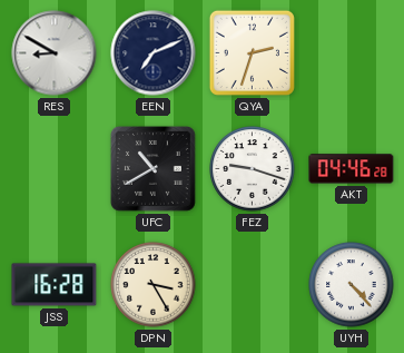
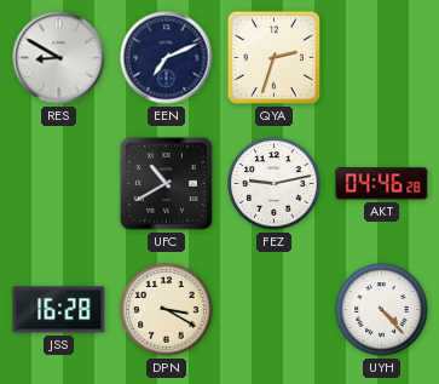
FEZ: 9:18 -> 9:13
DPN: 3:25 -> 3:20
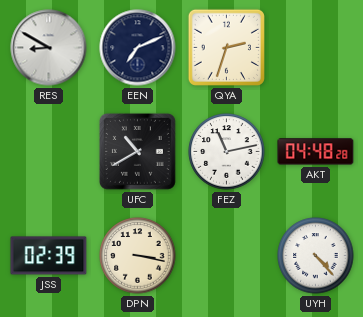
FEZ: 9:13 -> 11:13
AKT: 04:46 -> 04:48
JSS: 16:28 -> 02:39
DPN: 3:20 -> 3:17
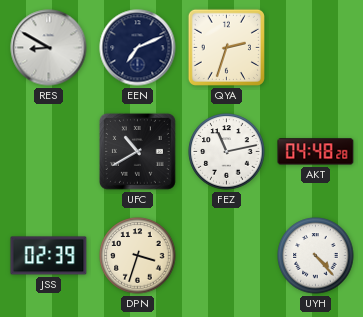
DPN: 3:17 -> 3:33
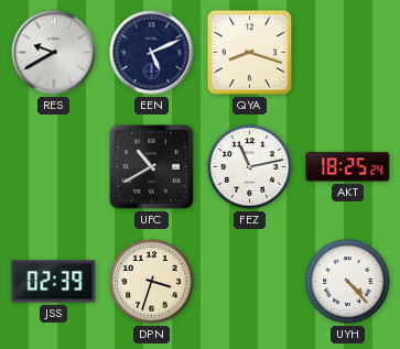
RES: 8:50 -> 9:40
EEN: 7:11 -> 5:11
QYA: 2:33 -> 8:18
AKT: 04:48 -> 18:25
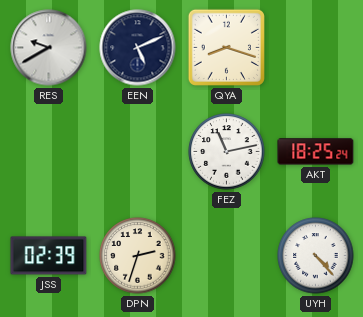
UFC: 10:40 -> none
DPN: 3:33 -> 2:33
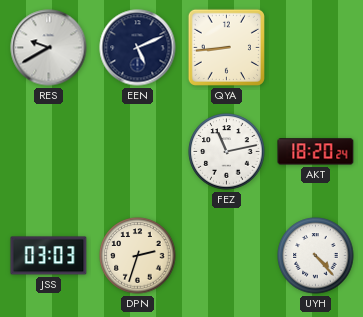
QYA: 8:18 -> 8:44
AKT: 18:25 -> 18:20
JSS: 02:39 -> 03:03
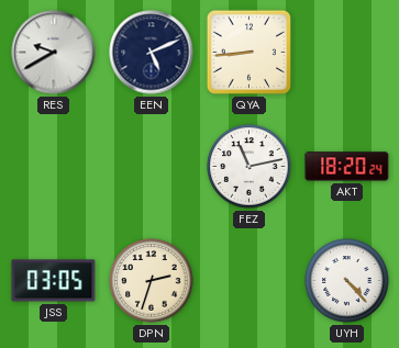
JSS: 03:03 -> 03:05
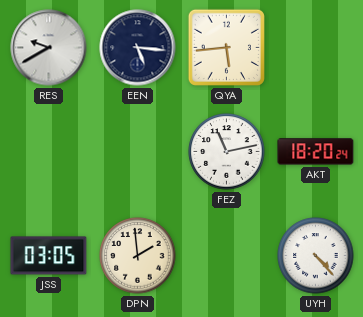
EEN: 5:11 -> 5:16
QYA: 8:44 -> 5:44
DPN: 2:33 -> 1:59
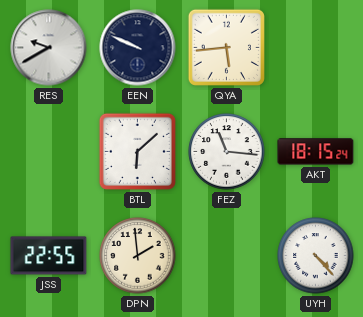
EEN: 5:16 -> 9:49
BTL: none -> 6:08
FEZ: 11:13 -> 11:16
AKT: 18:20 -> 18:15
JSS: 03:05 -> 22:55
